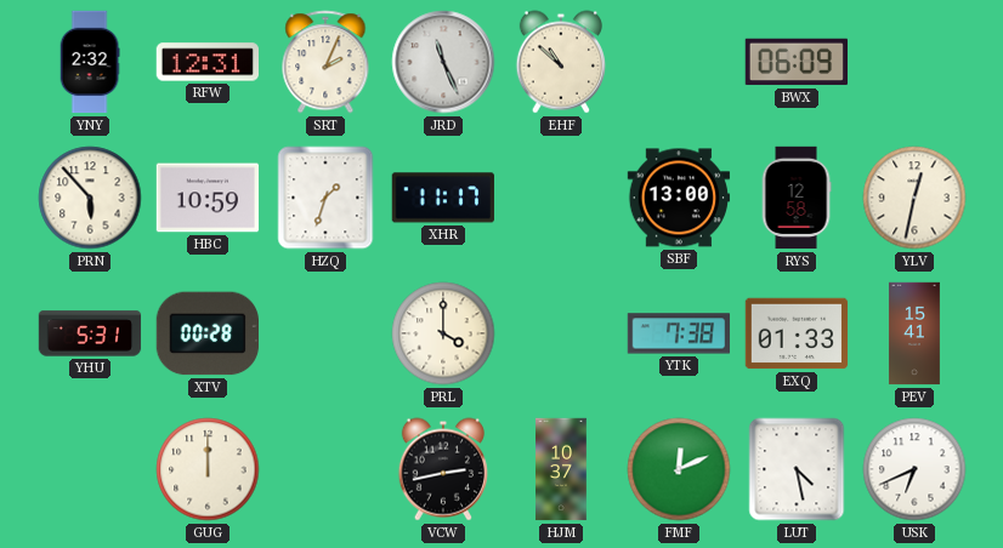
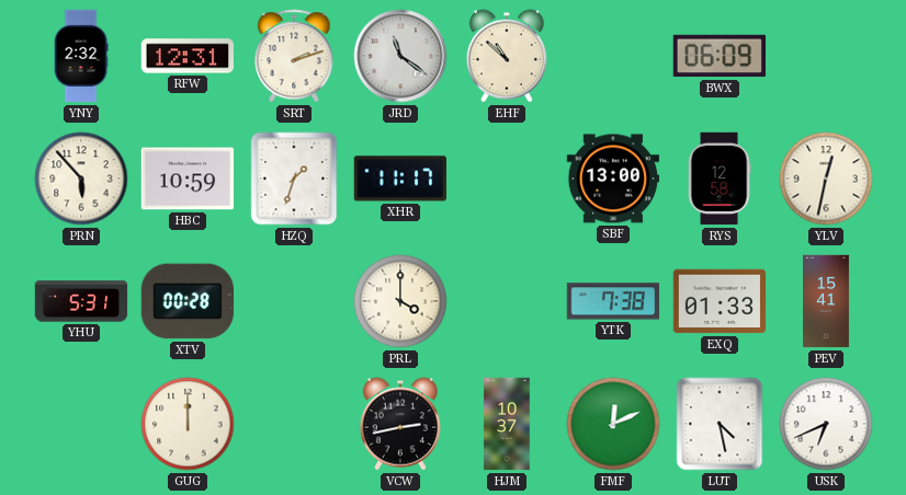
SRT: 2:04 -> 2:12
JRD: 11:26 -> 11:21
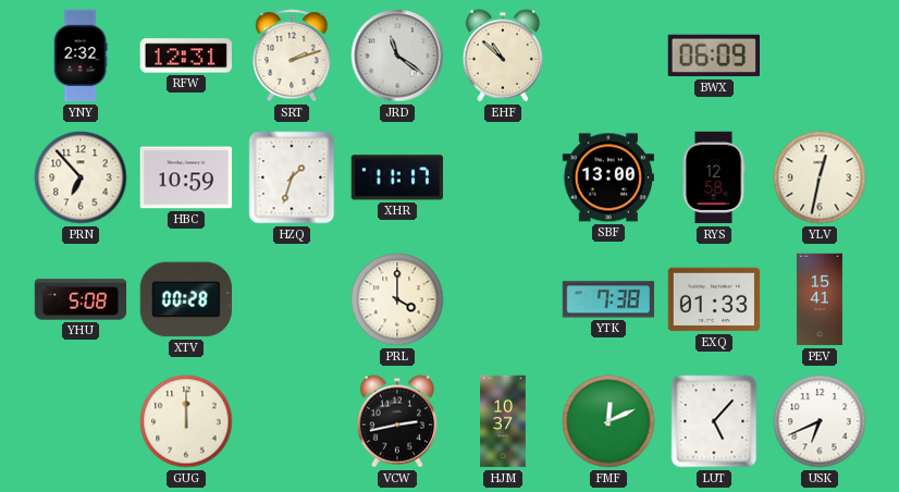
PRN: 5:53 -> 6:53
YHU: 5:31 -> 5:08
LUT: 4:28 -> 5:07
